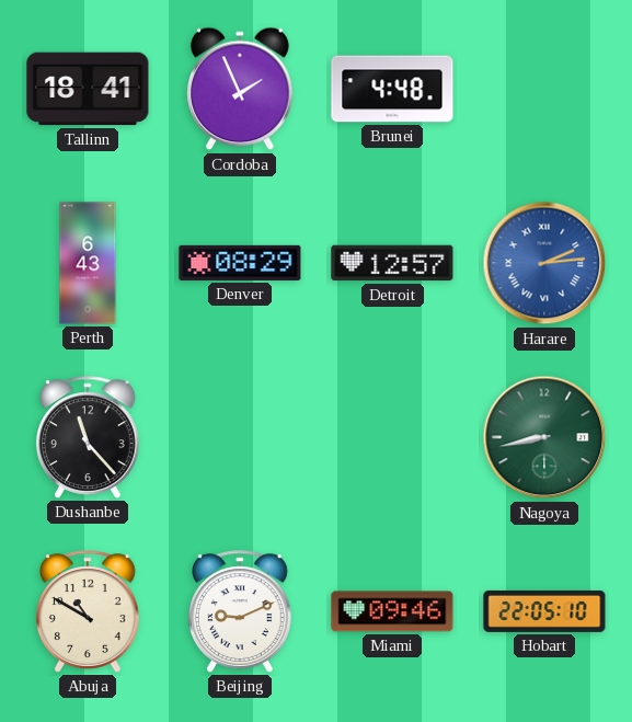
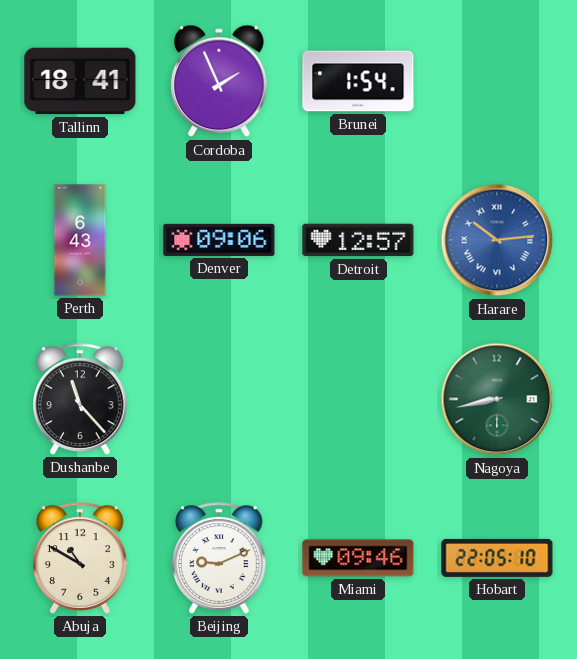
Brunei: 4:48 -> 1:54
Denver: 08:29 -> 09:06
Harare: 2:14 -> 10:14
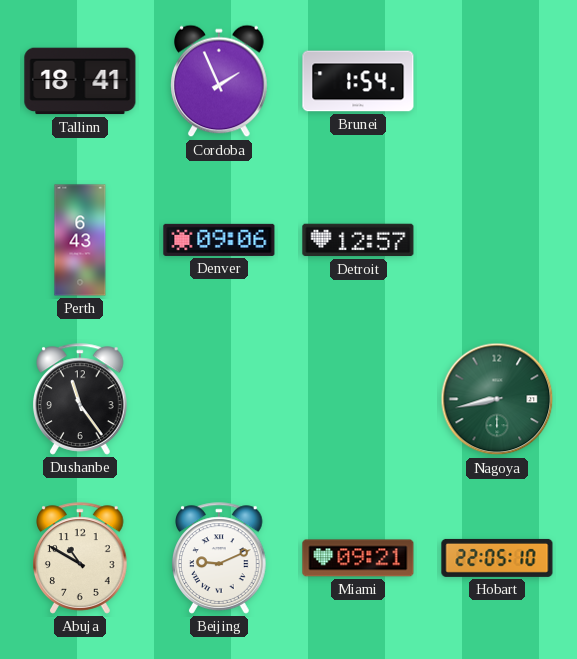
Harare: 10:14 -> none
Dushanbe: 11:23 -> 11:24
Miami: 09:46 -> 09:21
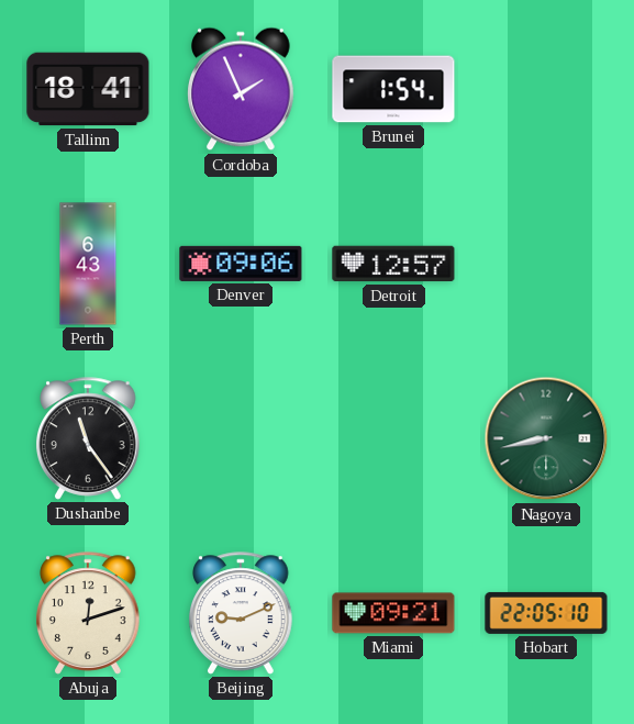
Abuja: 10:50 -> 12:12
